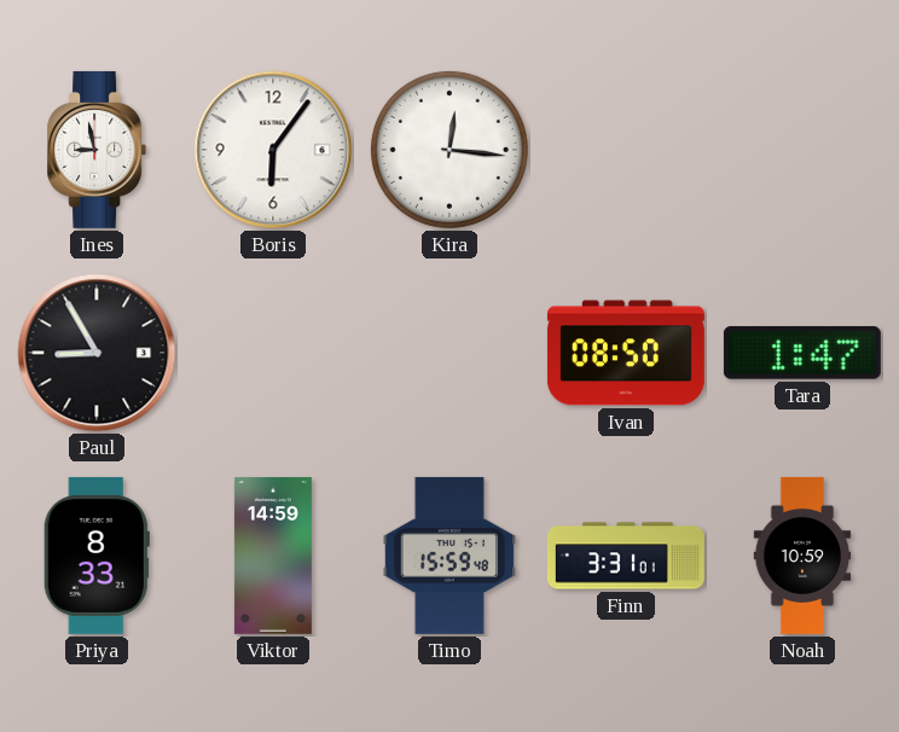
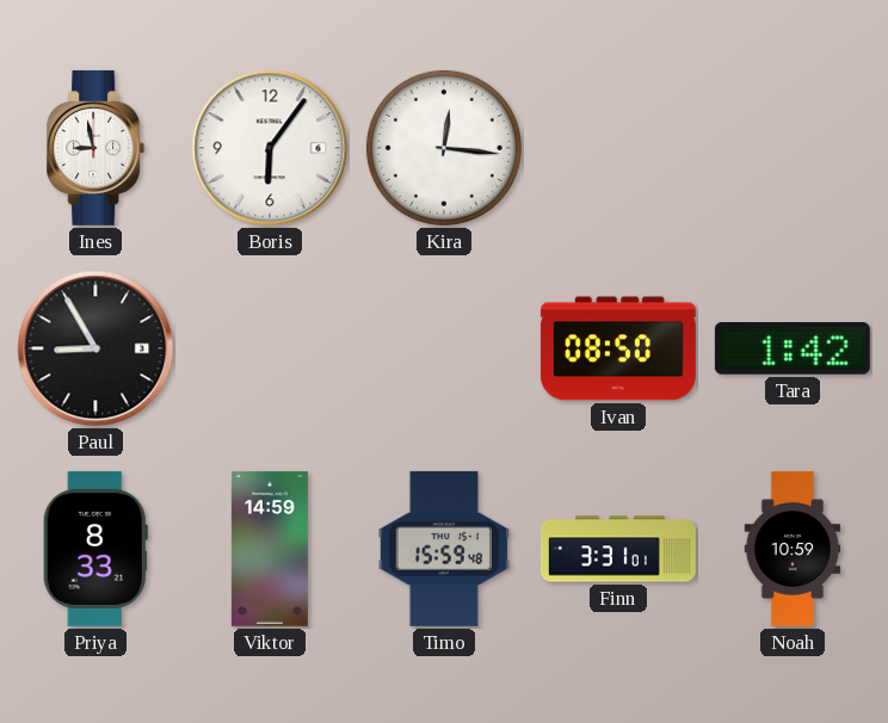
Tara: 1:47 -> 1:42
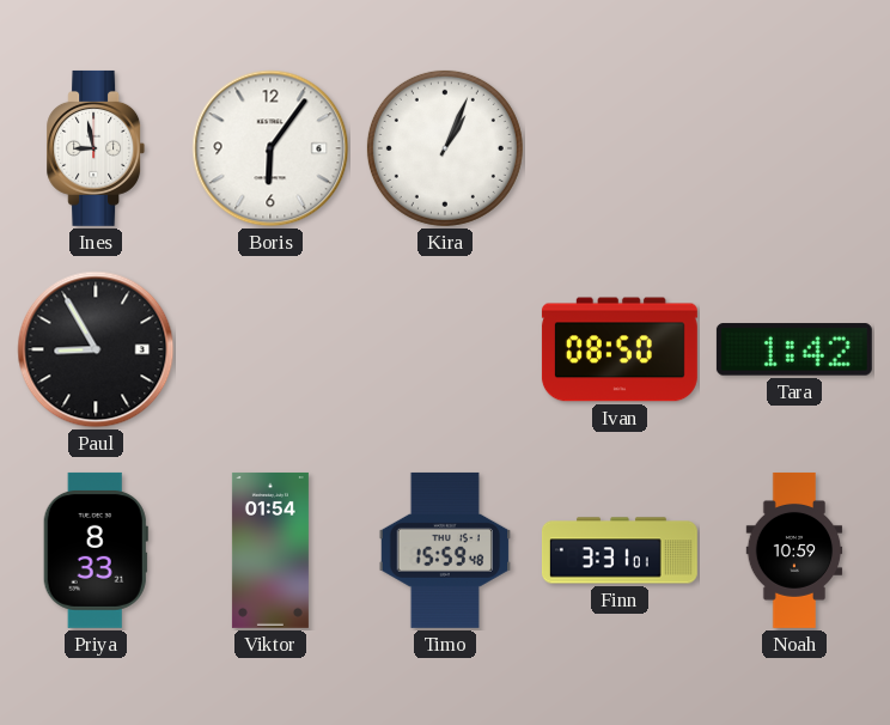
Kira: 12:16 -> 1:04
Viktor: 14:59 -> 01:54
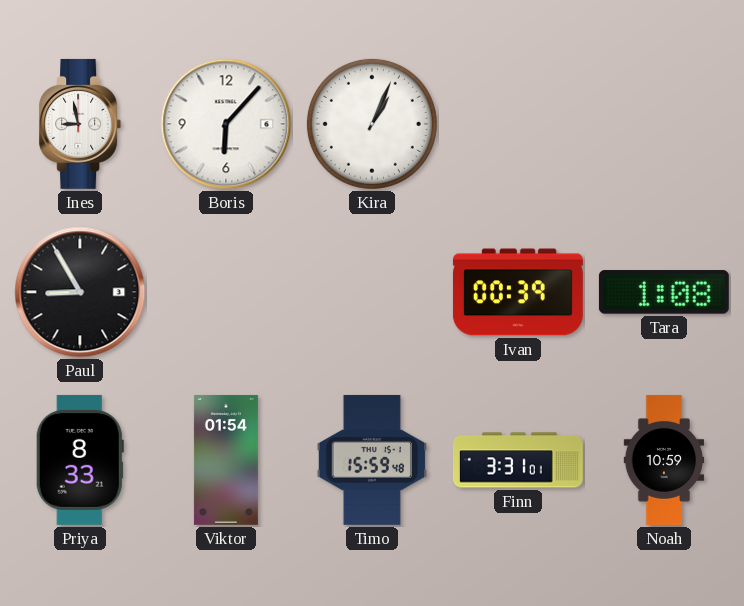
Boris: 6:06 -> 6:07
Ivan: 08:50 -> 00:39
Tara: 1:42 -> 1:08
